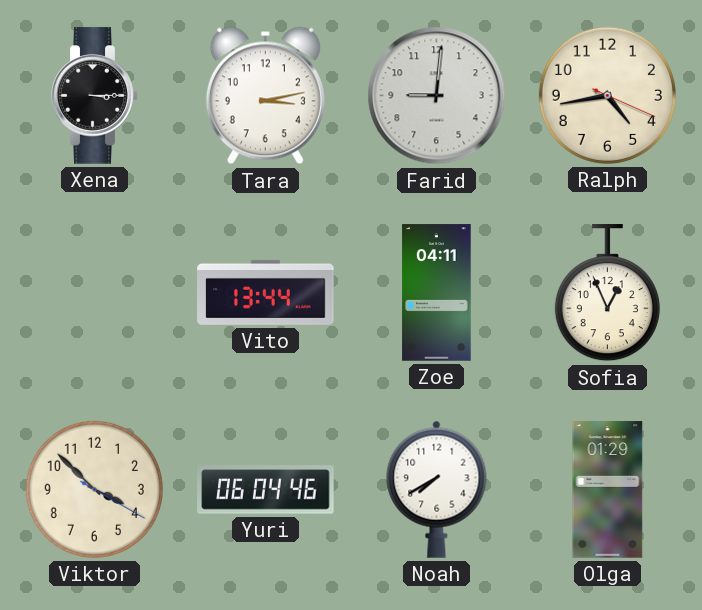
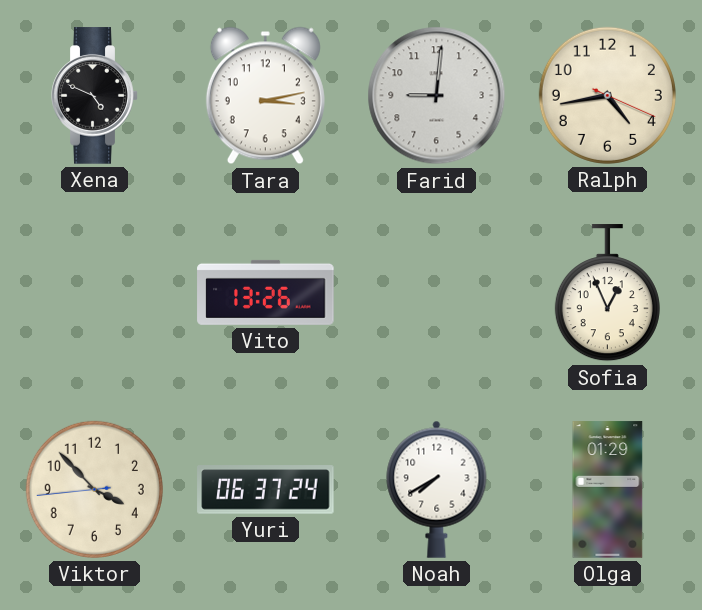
Xena: 3:15 -> 4:49
Vito: 13:44 -> 13:26
Zoe: 04:11 -> none
Viktor: 3:52:20 -> 3:52:44
Yuri: 06:04 -> 06:37
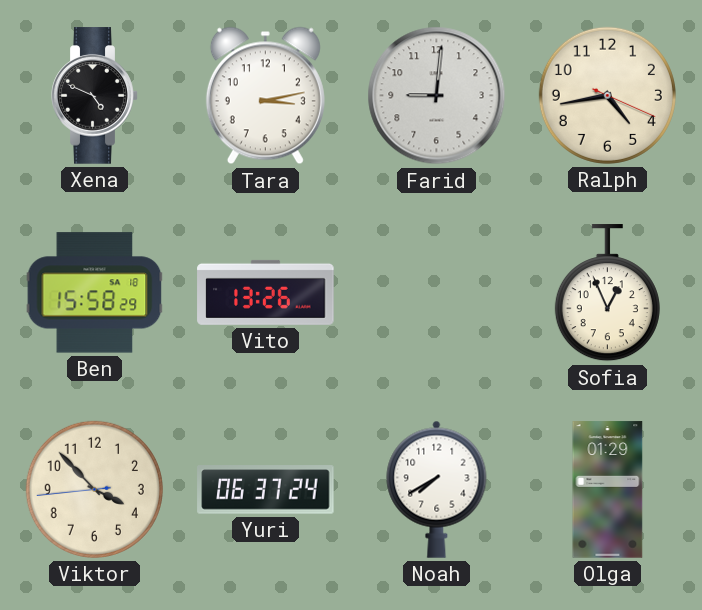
Ben: none -> 15:58
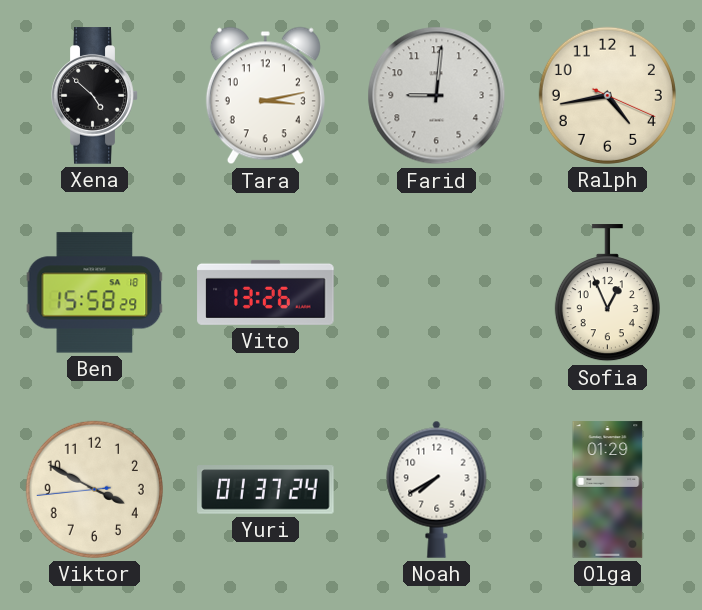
Xena: 4:49 -> 4:52
Viktor: 3:52 -> 3:49
Yuri: 06:37 -> 01:37
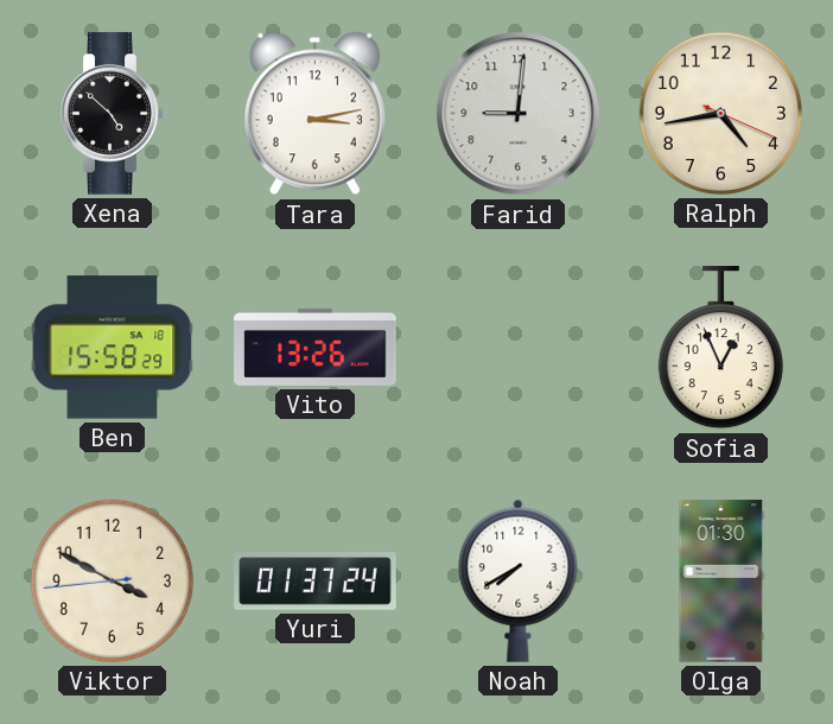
Olga: 01:29 -> 01:30
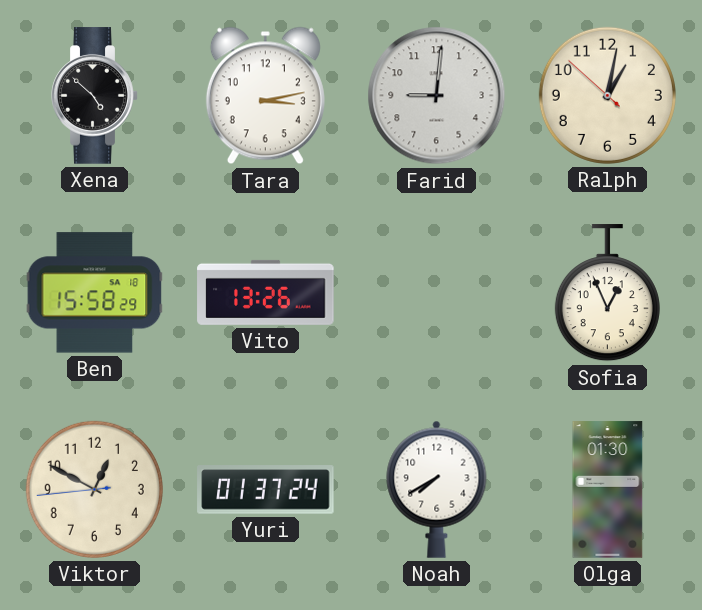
Ralph: 4:43 -> 1:01
Viktor: 3:49 -> 12:49
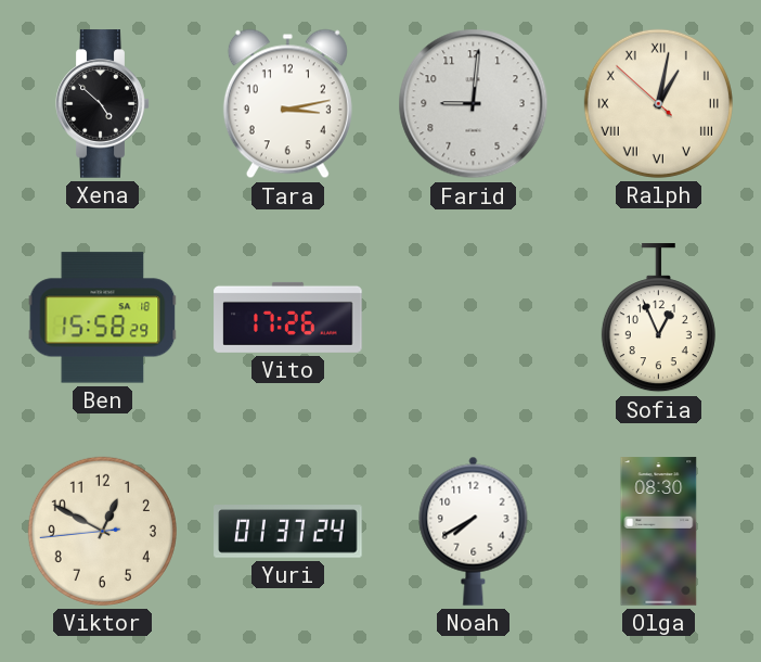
Ralph numerals: Arabic -> Roman
Vito: 13:26 -> 17:26
Olga: 01:30 -> 08:30
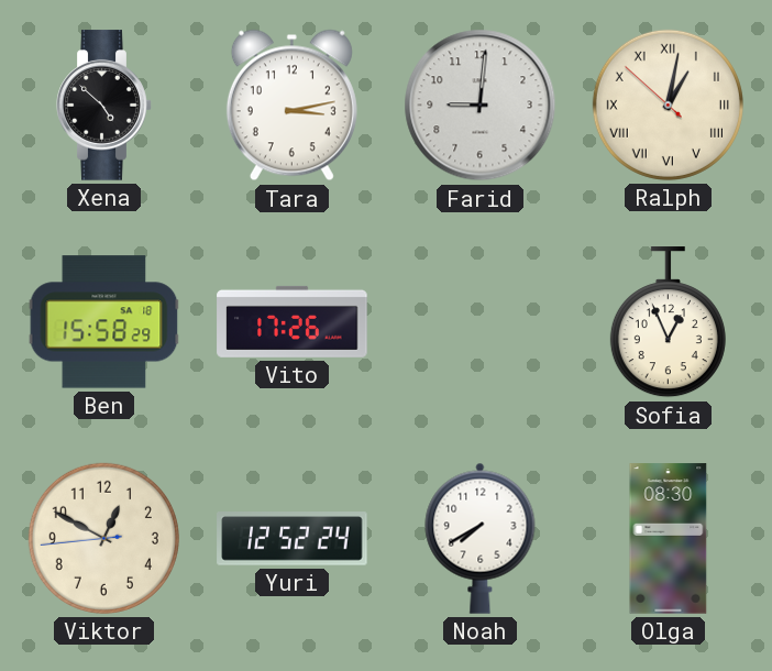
Yuri: 01:37 -> 12:52
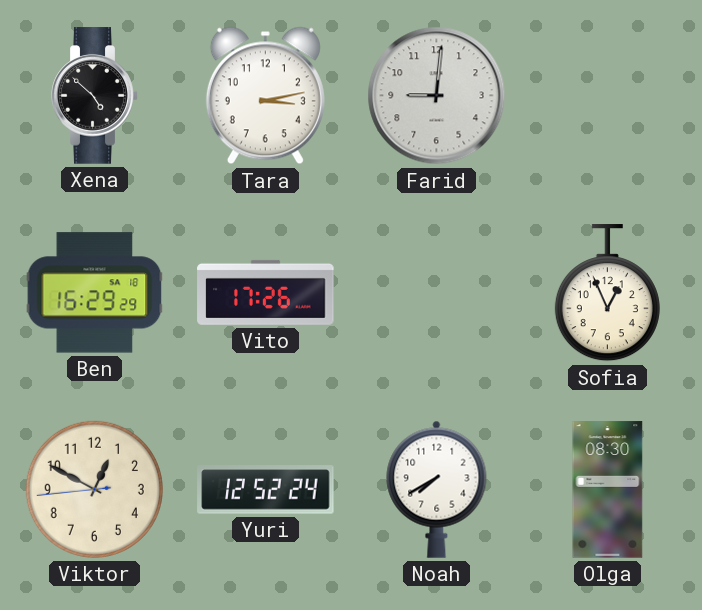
Ralph: 1:01 -> none
Ben: 15:58 -> 16:29
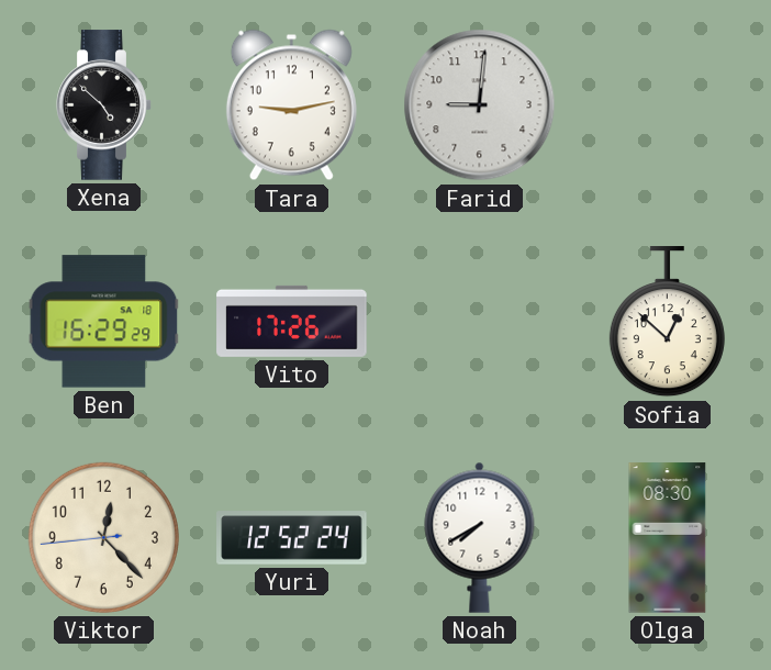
Tara: 3:13 -> 9:13
Sofia: 12:56 -> 12:52
Viktor: 12:49 -> 12:22
